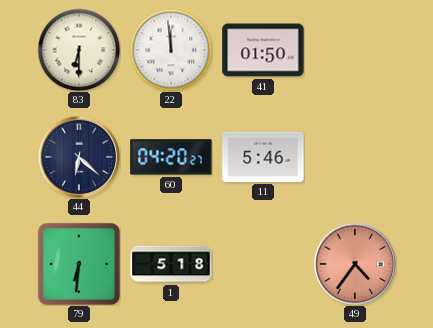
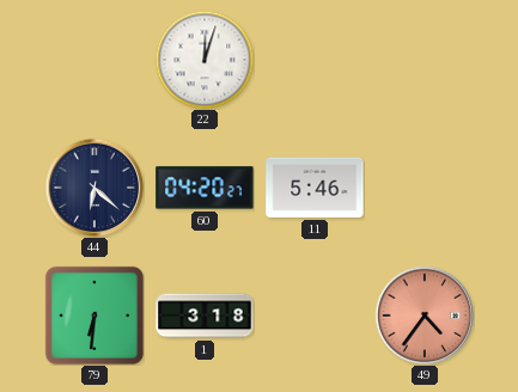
83: 6:30 -> none
22: 11:59 -> 12:03
41: 01:50 -> none
1: 5:18 -> 3:18
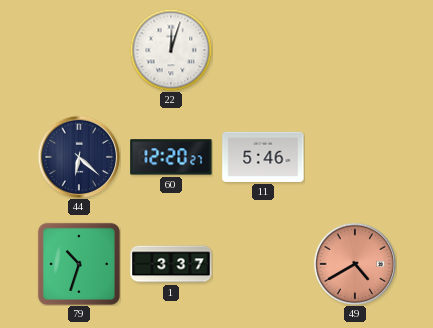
60: 04:20 -> 12:20
79: 6:31 -> 10:33
1: 3:18 -> 3:37
49: 4:36 -> 4:40
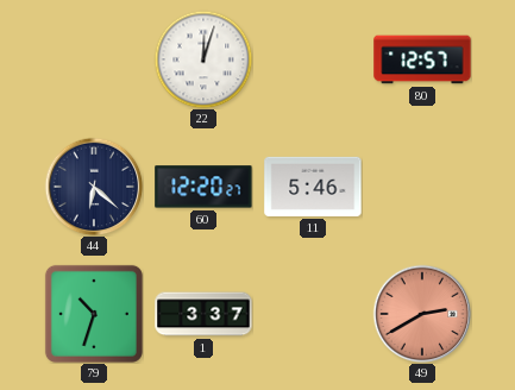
80: none -> 12:57
49: 4:40 -> 2:40
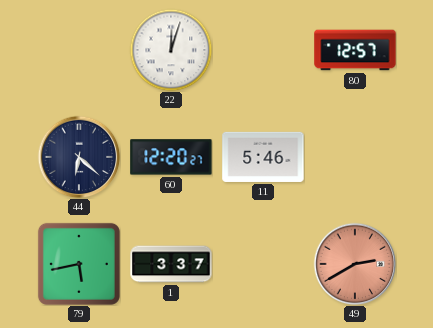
79: 10:33 -> 5:43
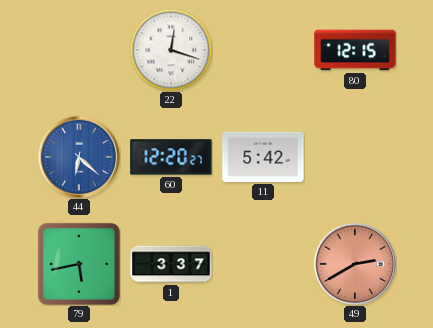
22: 12:03 -> 12:18
80: 12:57 -> 12:15
44 dial: navy -> blue
11: 5:46 -> 5:42
